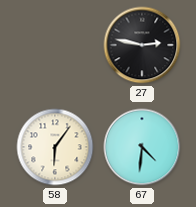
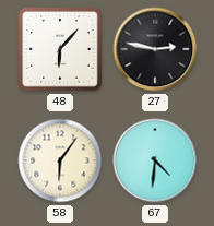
48: none -> 6:07
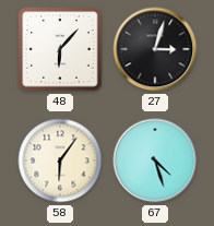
27: 2:47 -> 3:03
67: 4:31 -> 4:27
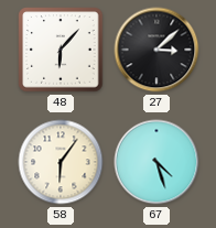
27: 3:03 -> 3:08
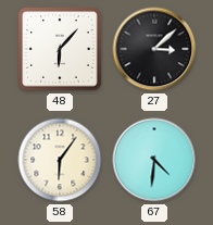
67: 4:27 -> 4:31
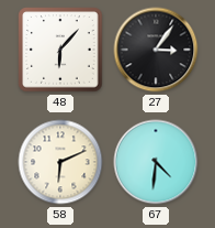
27: 3:08 -> 3:06
58: 6:06 -> 6:11
